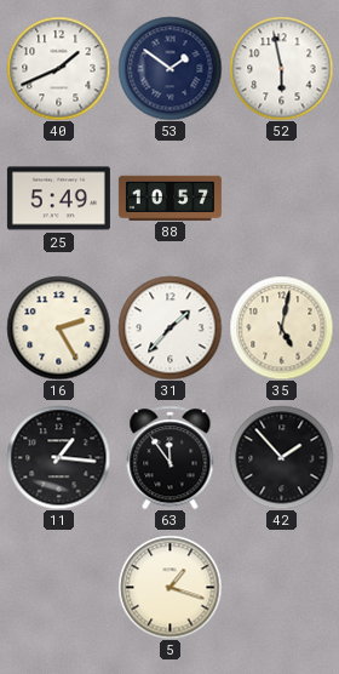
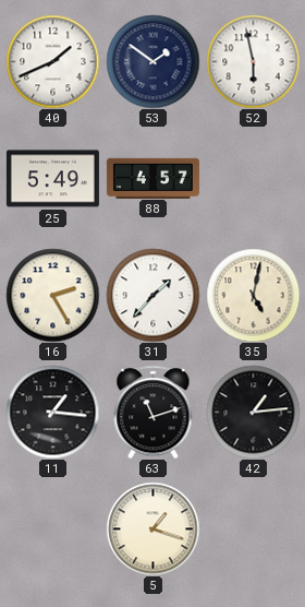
88: 10:57 -> 4:57
63: 11:54 -> 11:12
42: 1:53 -> 1:14
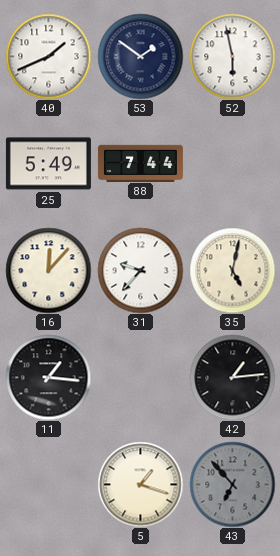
88: 4:57 -> 7:44
16: 2:25 -> 12:07
31: 1:37 -> 9:37
63: 11:12 -> none
43: none -> 6:53
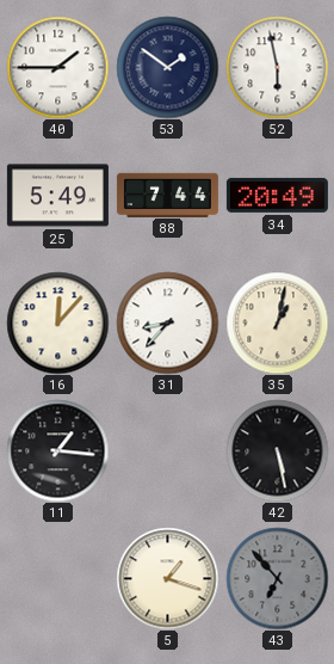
40: 1:41 -> 1:45
34: none -> 20:49
31: 9:37 -> 8:37
35: 5:02 -> 1:02
42: 1:14 -> 5:28
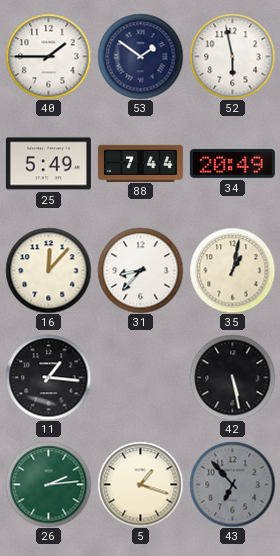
26: none -> 2:14
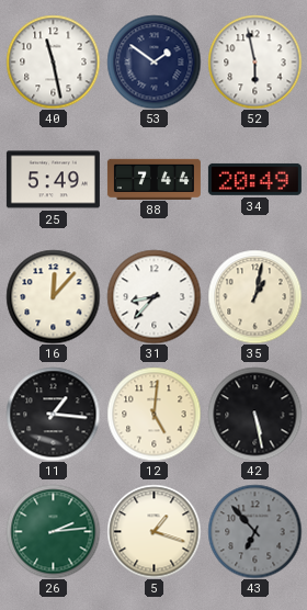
40: 1:45 -> 11:28
12: none -> 5:01
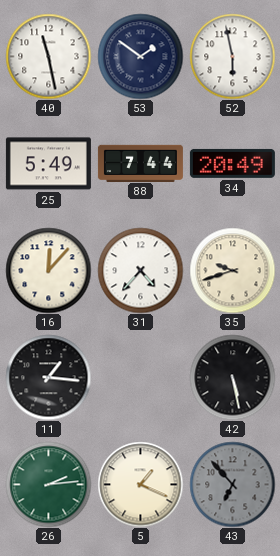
31: 8:37 -> 4:37
35: 1:02 -> 9:42
12: 5:01 -> none
5: 1:18 -> 1:19
